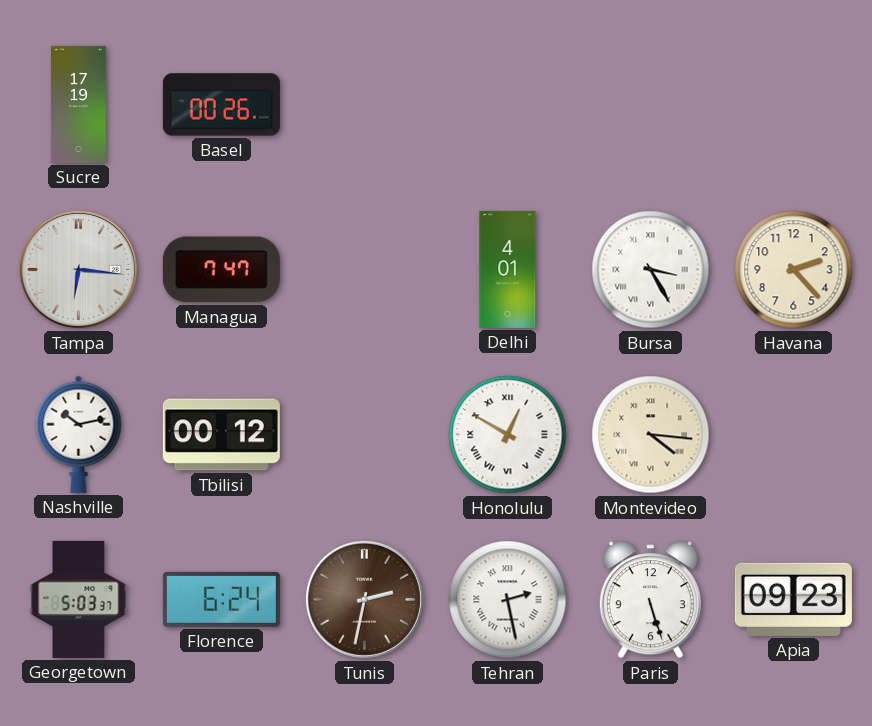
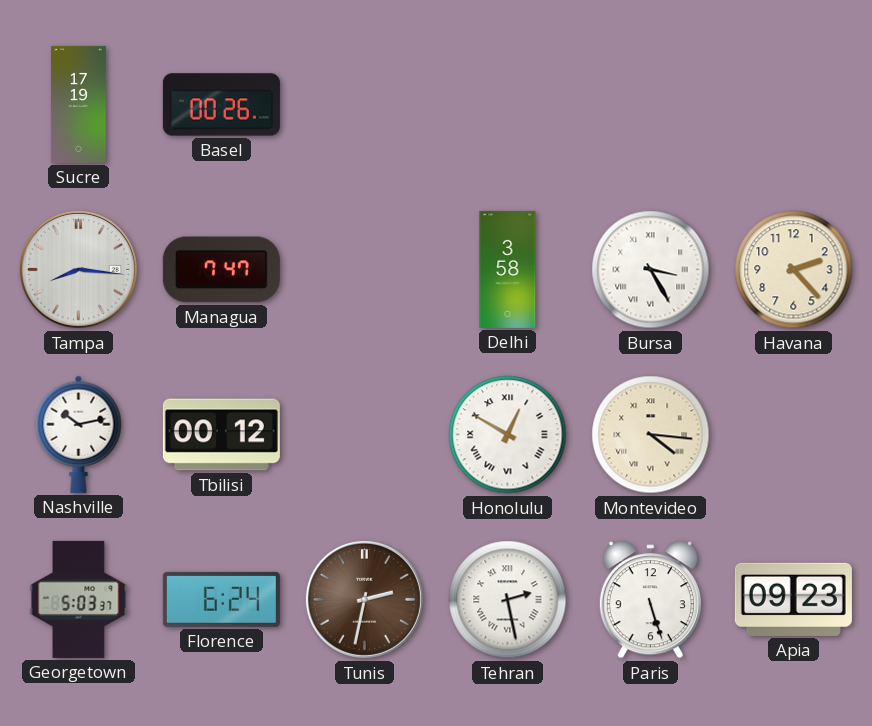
Tampa: 6:16 -> 8:16
Delhi: 4:01 -> 3:58
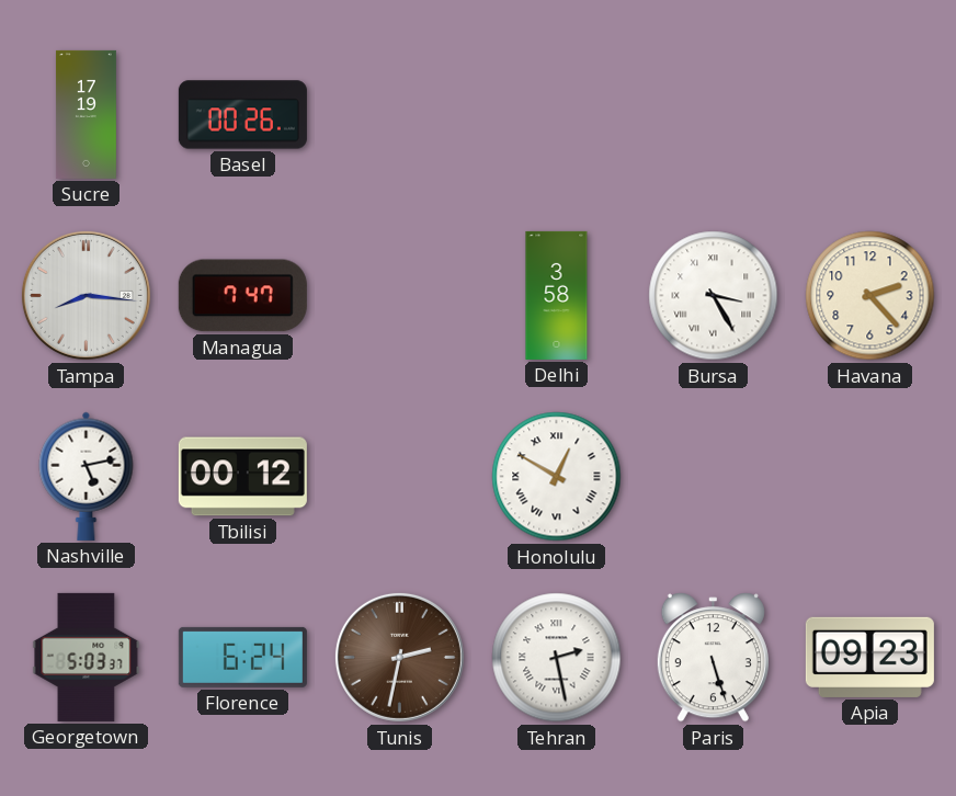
Nashville: 10:13 -> 5:13
Montevideo: 4:16 -> none
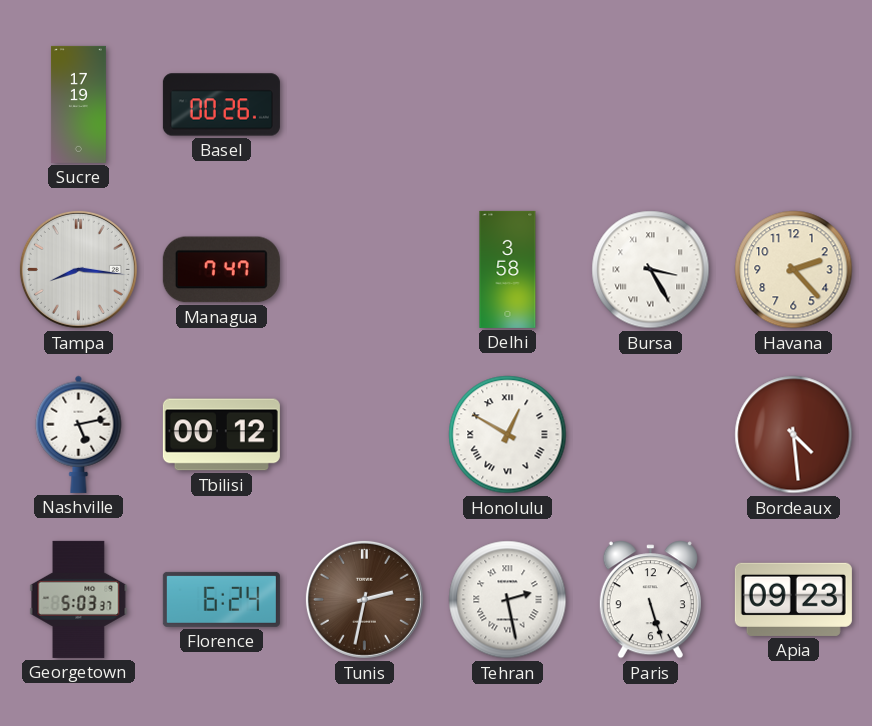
Bordeaux: none -> 4:29
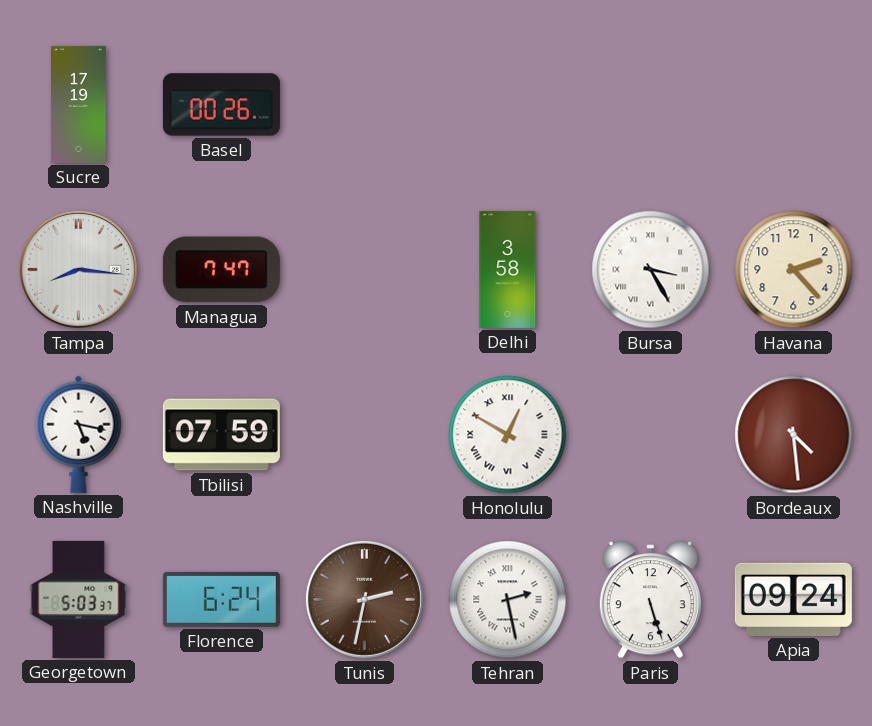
Nashville: 5:13 -> 5:17
Tbilisi: 00:12 -> 07:59
Apia: 09:23 -> 09:24
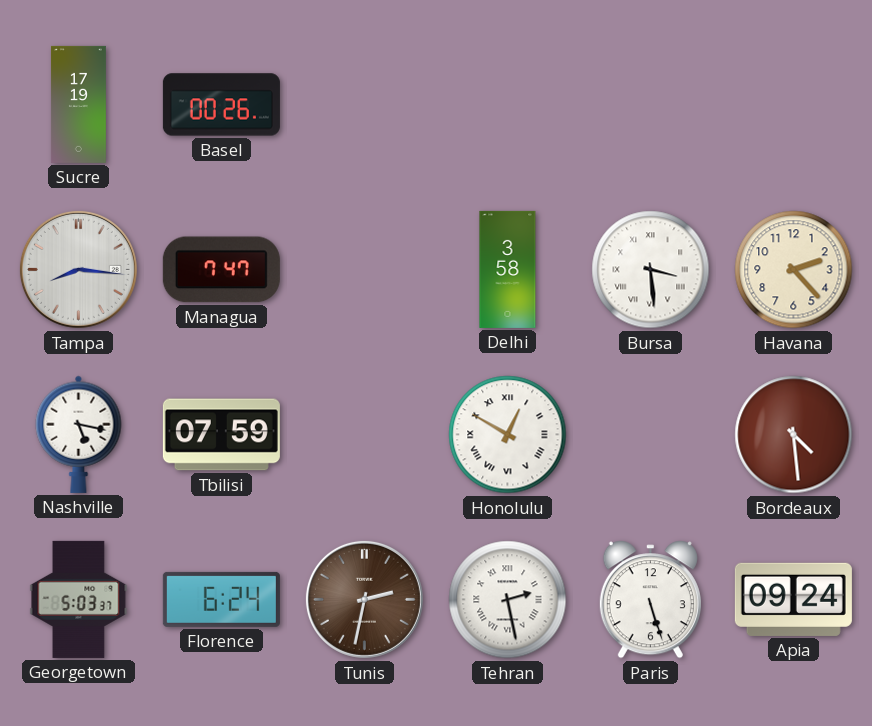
Bursa: 3:25 -> 3:29
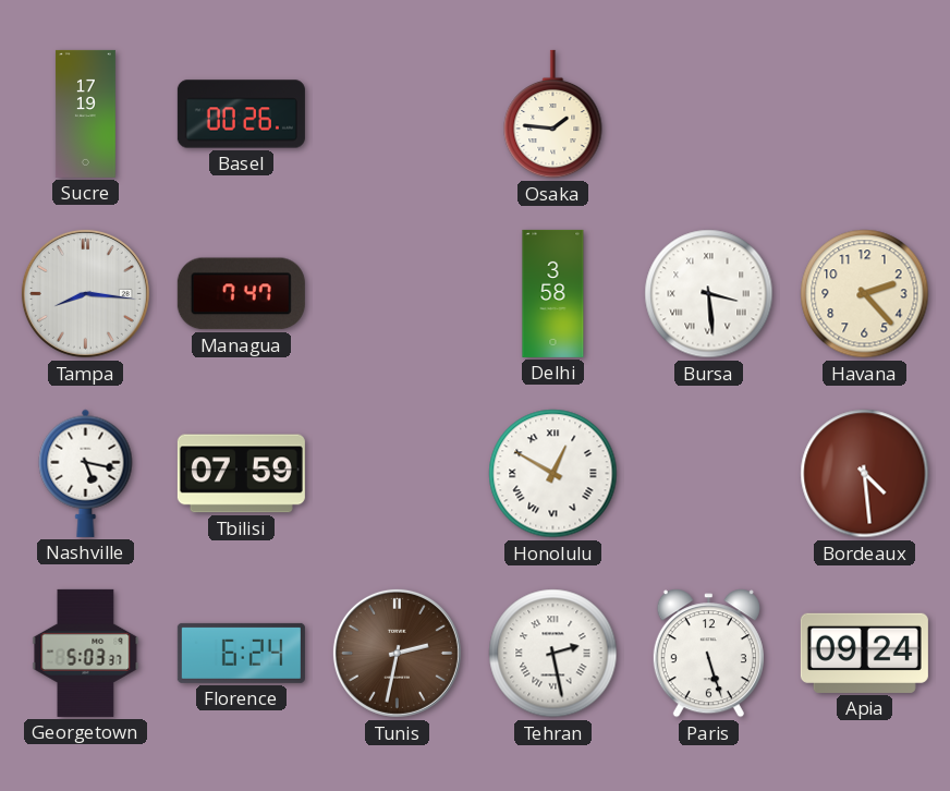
Osaka: none -> 1:46
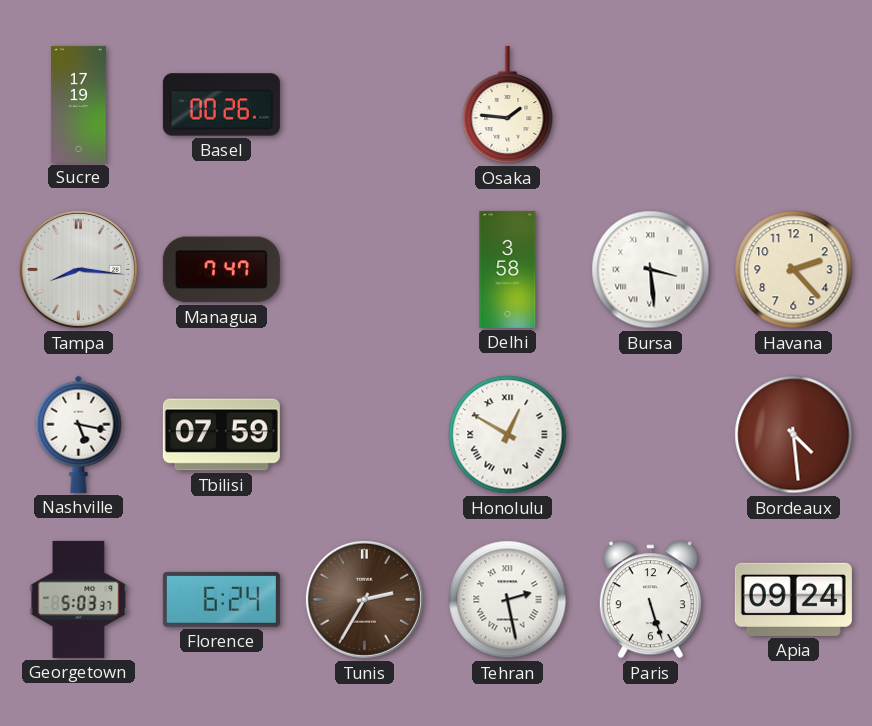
Tunis: 2:32 -> 2:35
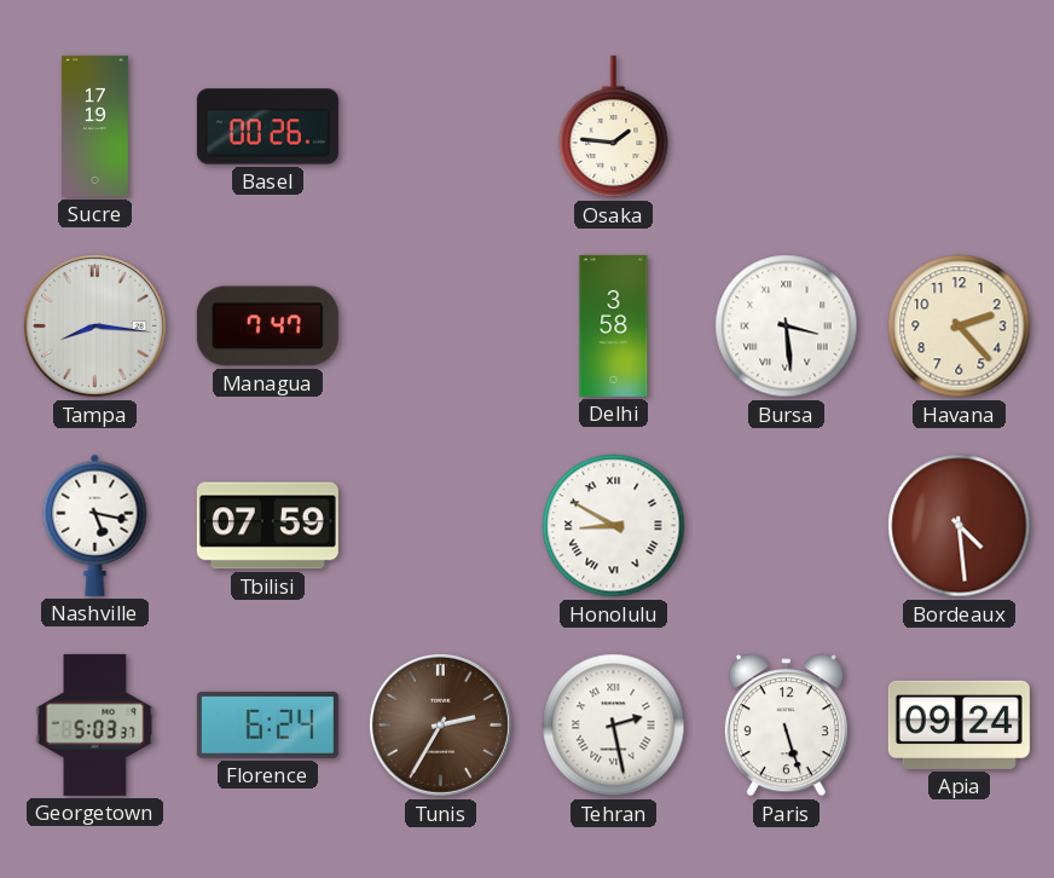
Honolulu: 12:50 -> 8:50
